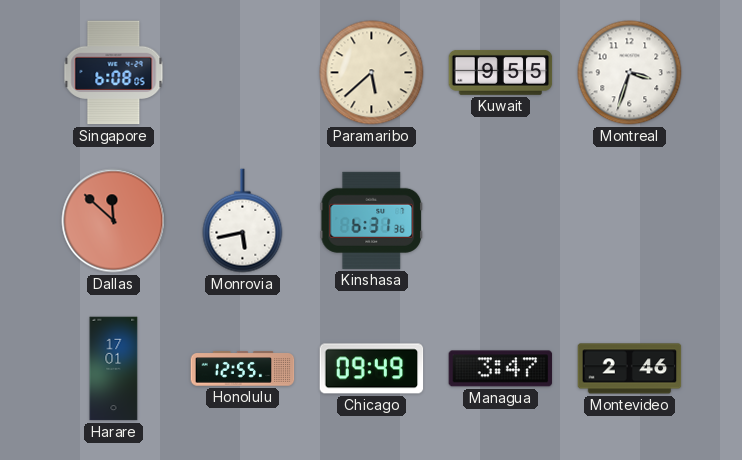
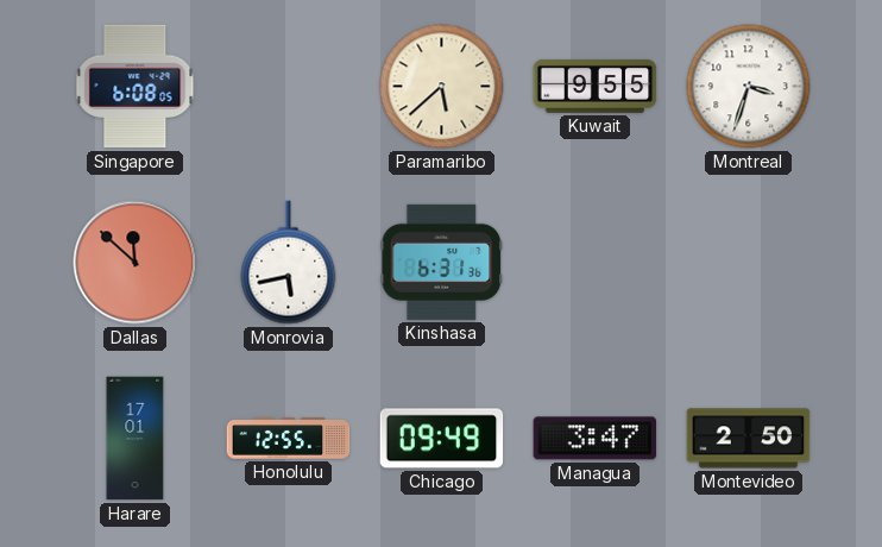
Montevideo: 2:46 -> 2:50
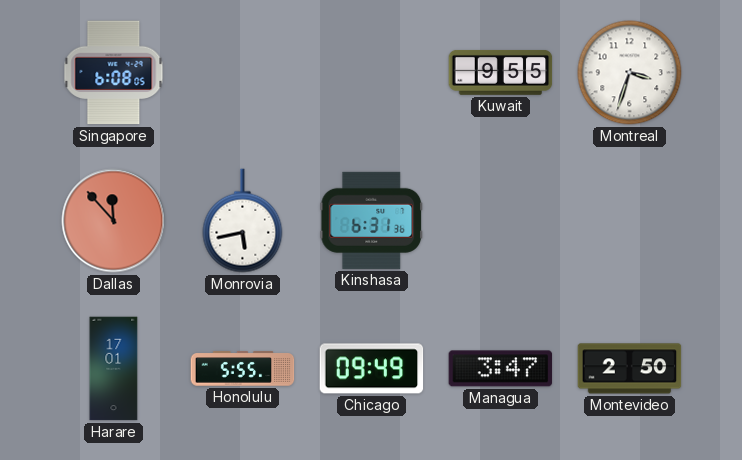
Paramaribo: 5:38 -> none
Dallas: 11:52 -> 11:53
Honolulu: 12:55 -> 5:55
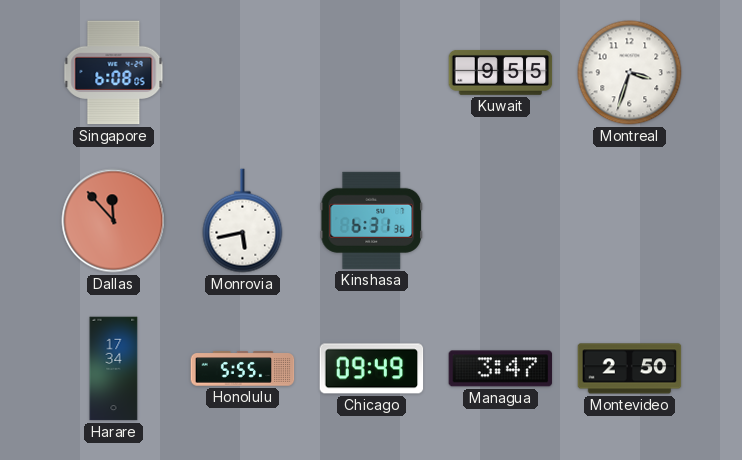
Harare: 17:01 -> 17:34
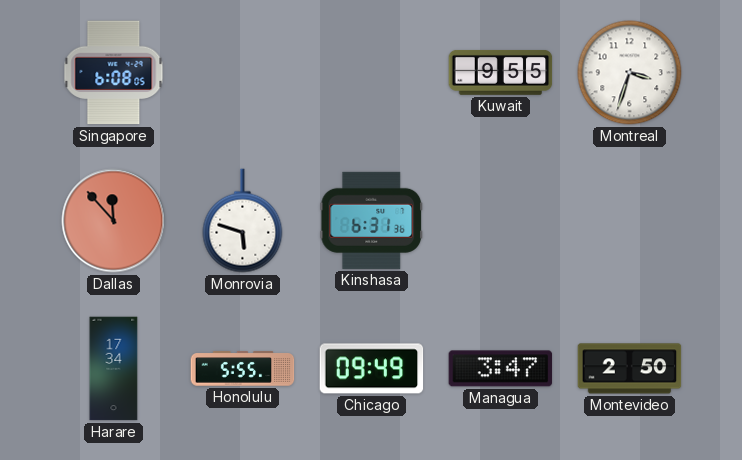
Monrovia: 5:43 -> 5:48
